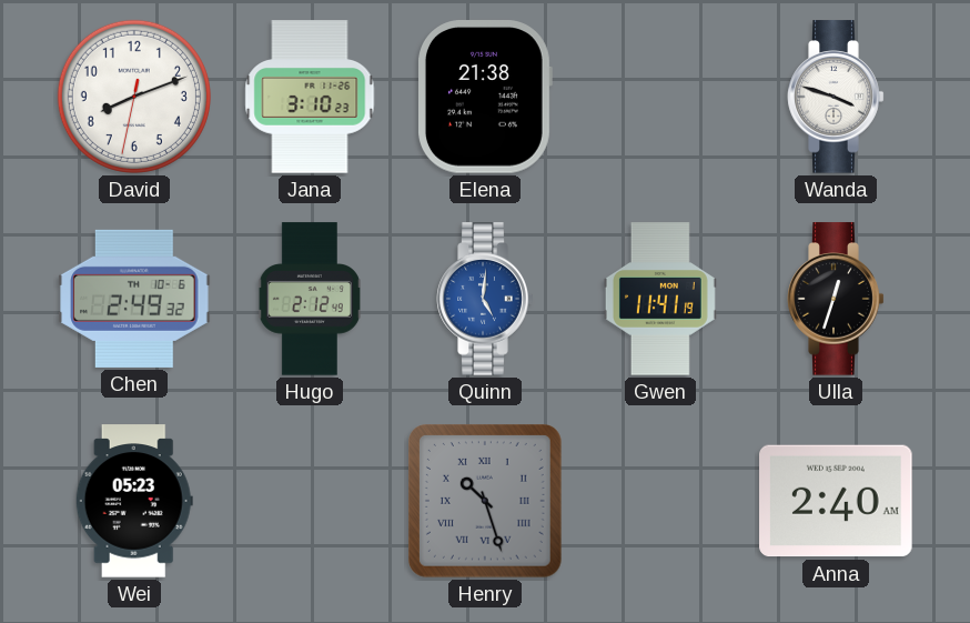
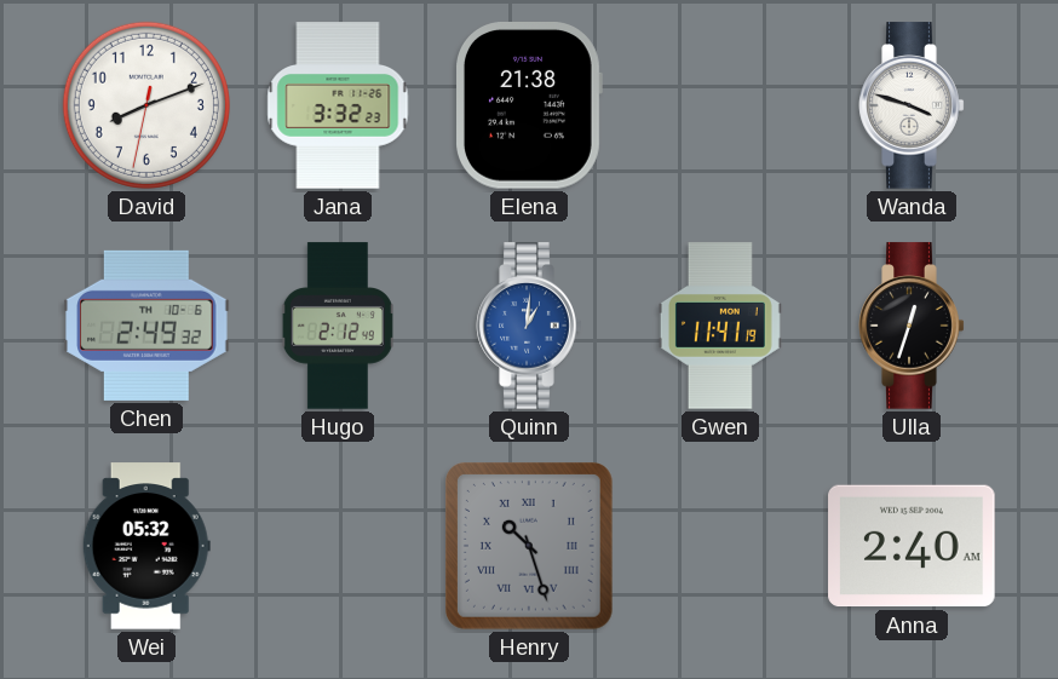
Jana: 3:10 -> 3:32
Quinn: 5:01 -> 1:01
Wei: 05:23 -> 05:32
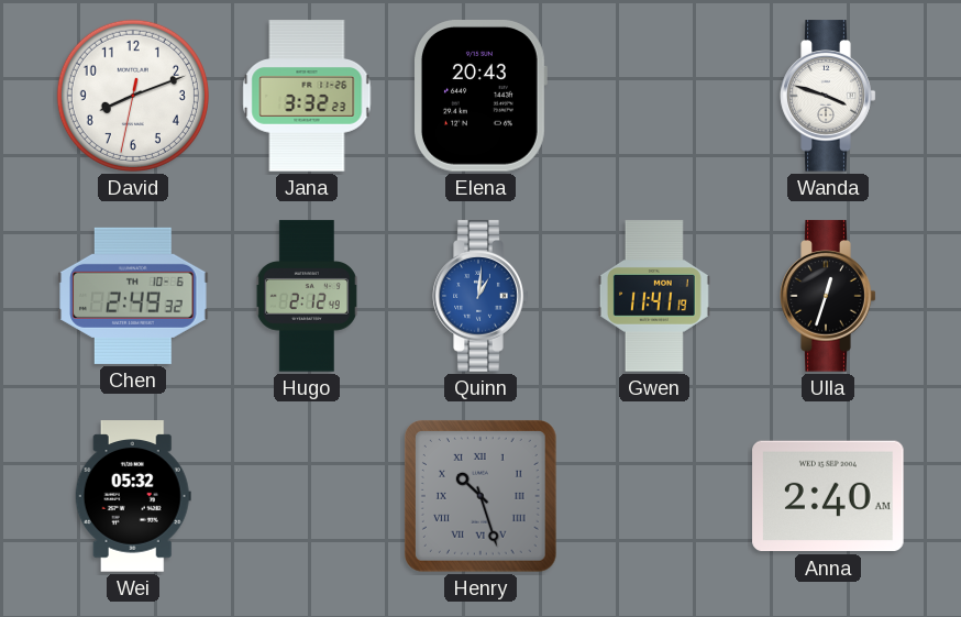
Elena: 21:38 -> 20:43
